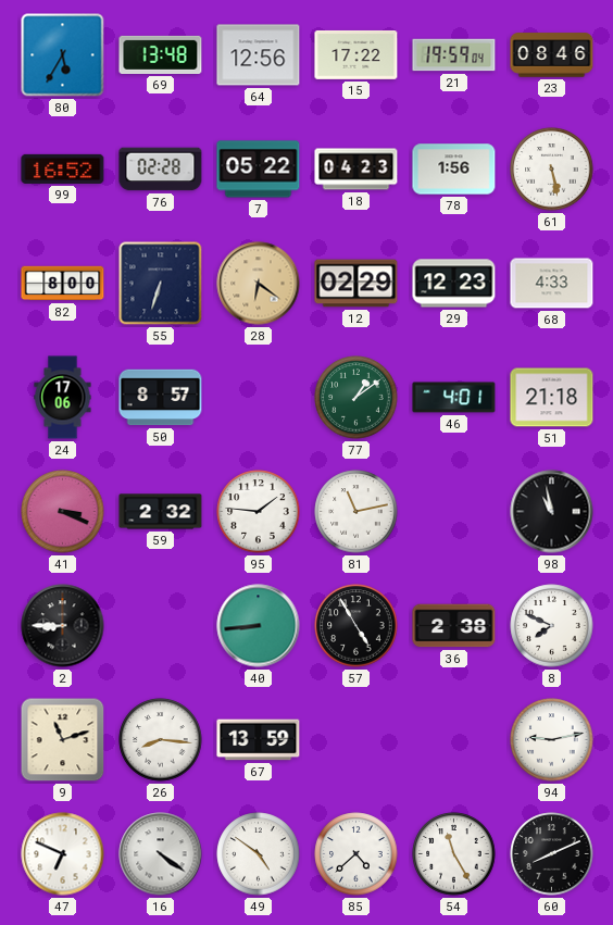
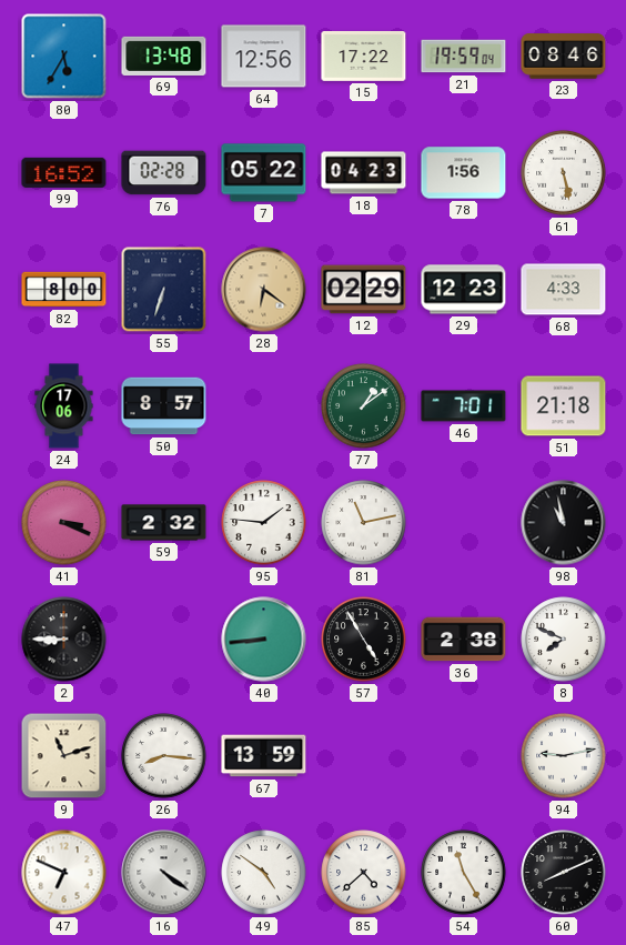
46: 4:01 -> 7:01
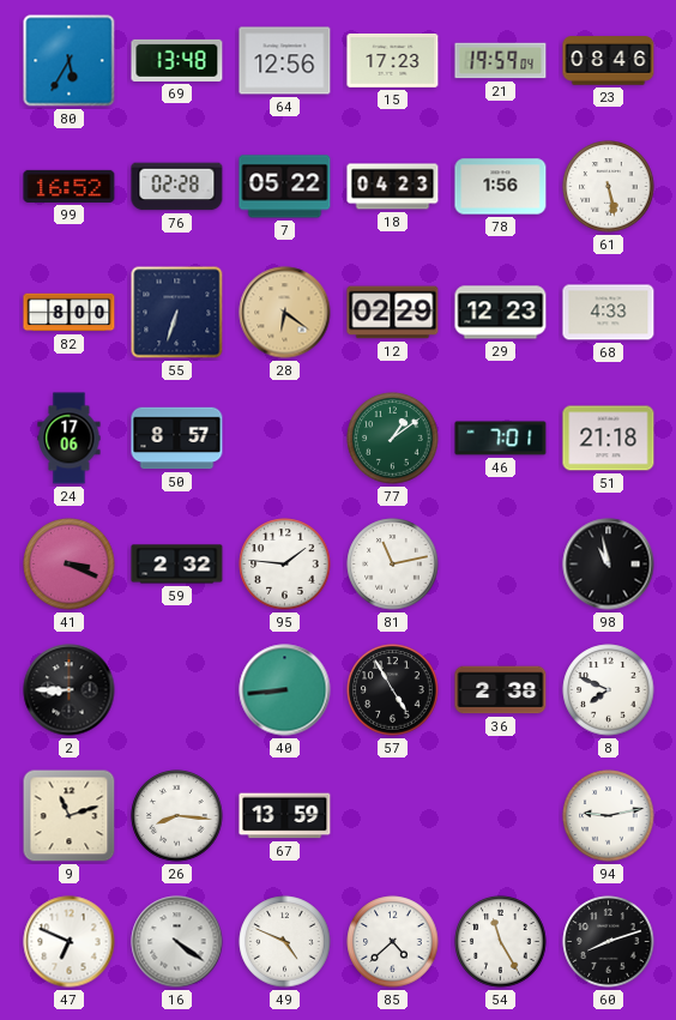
15: 17:22 -> 17:23
49: 4:51 -> 4:49
60: 8:11 -> 8:12
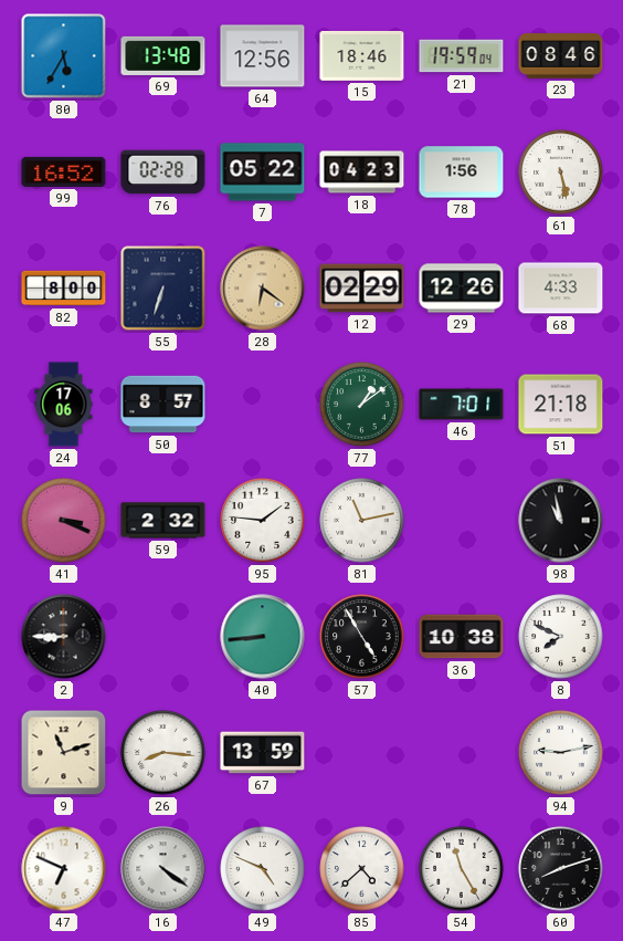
15: 17:23 -> 18:46
29: 12:23 -> 12:26
36: 2:38 -> 10:38
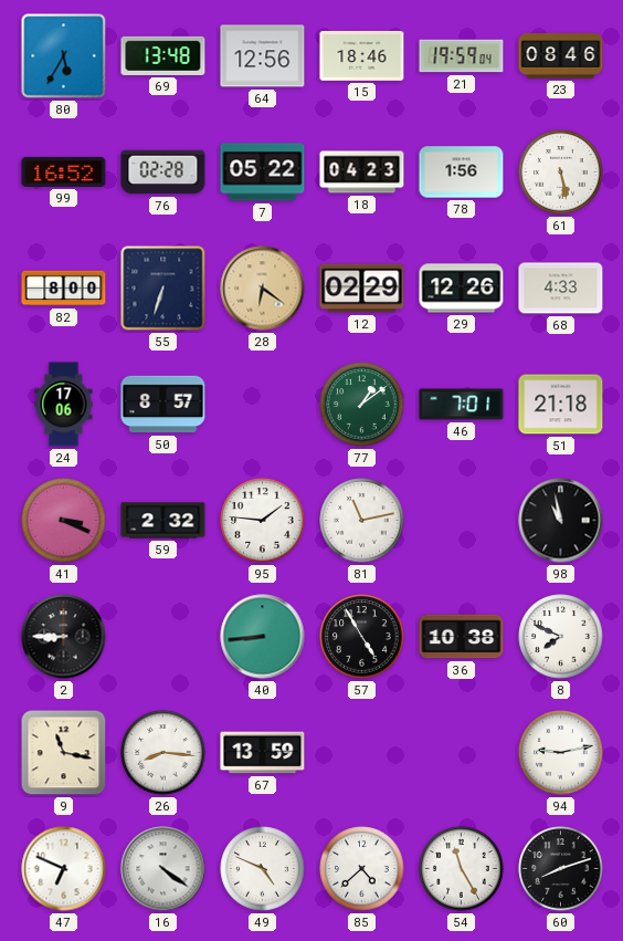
9: 11:12 -> 11:17
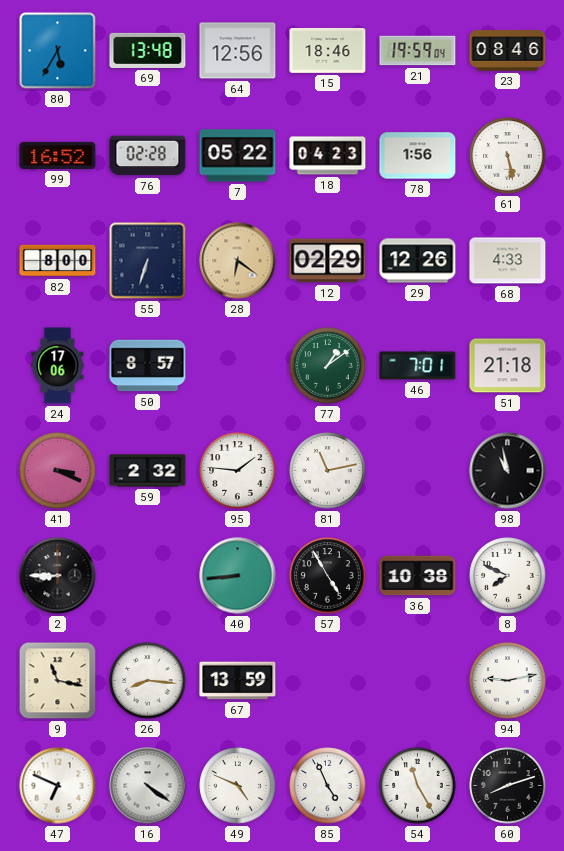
85: 4:38 -> 4:56
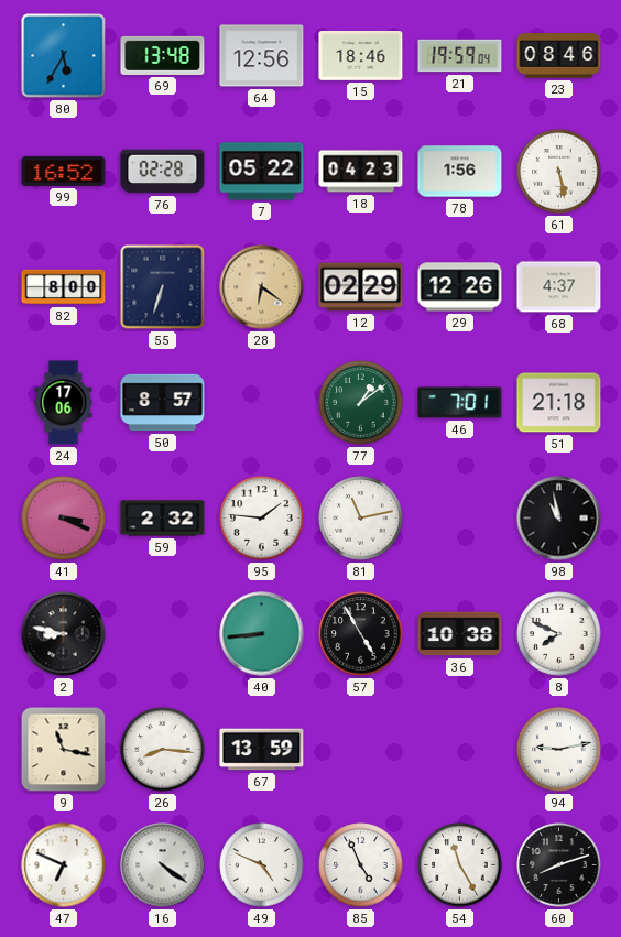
68: 4:33 -> 4:37
2: 8:45 -> 8:47
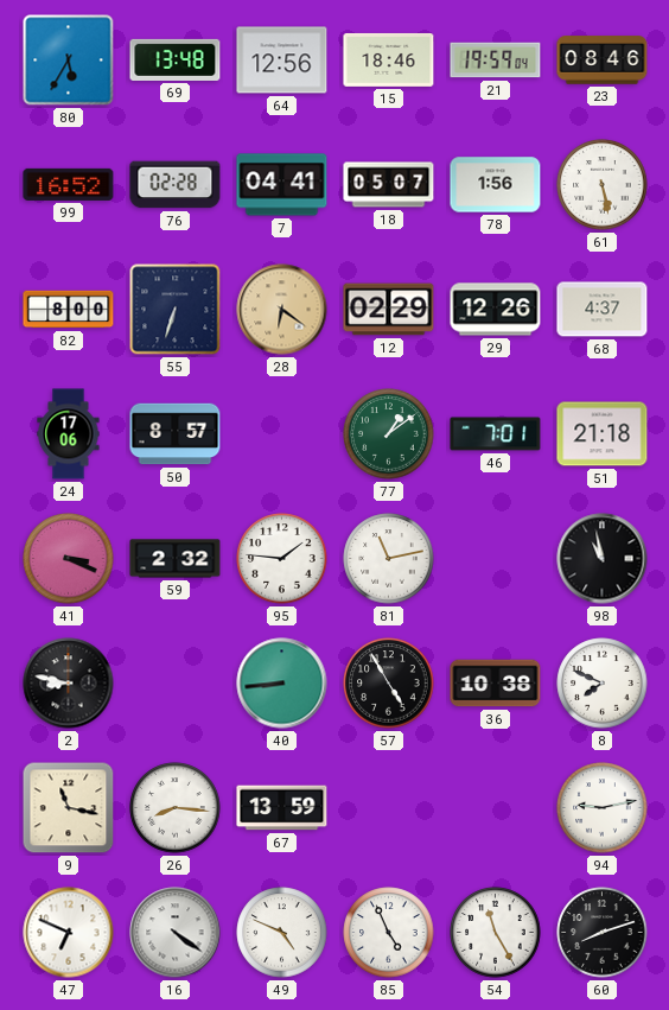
7: 05:22 -> 04:41
18: 04:23 -> 05:07
